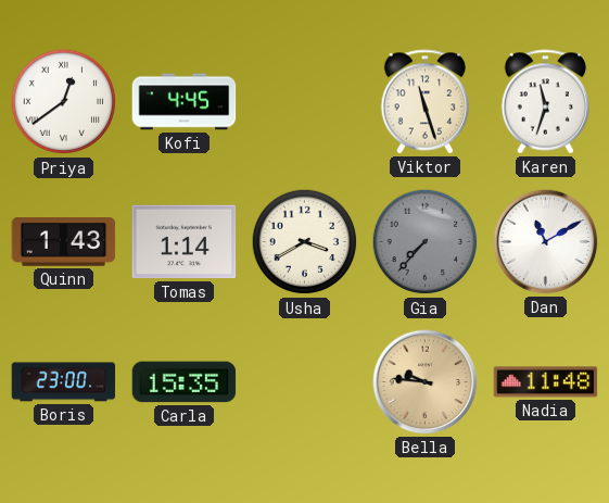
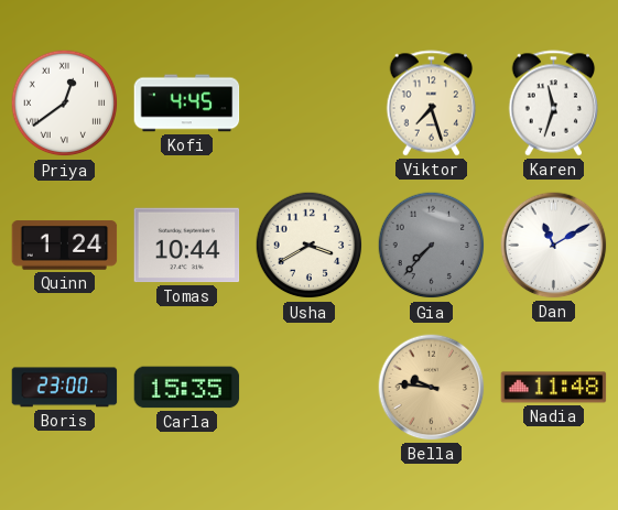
Viktor: 11:27 -> 7:27
Quinn: 1:43 -> 1:24
Tomas: 1:14 -> 10:44
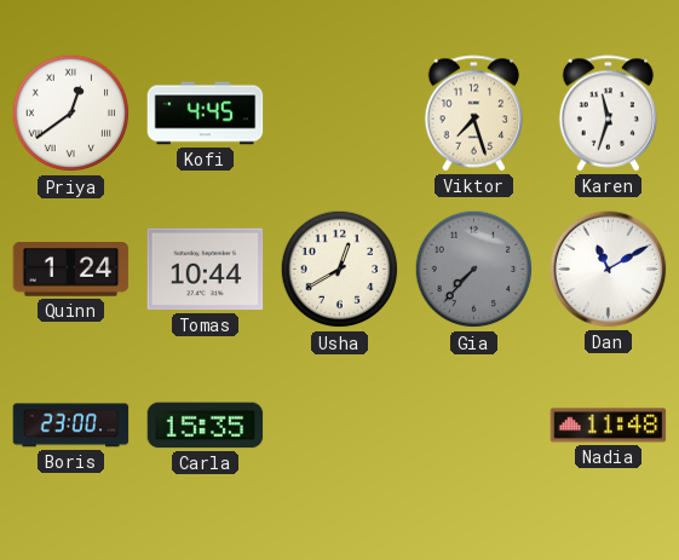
Usha: 3:40 -> 12:40
Bella: 9:46 -> none
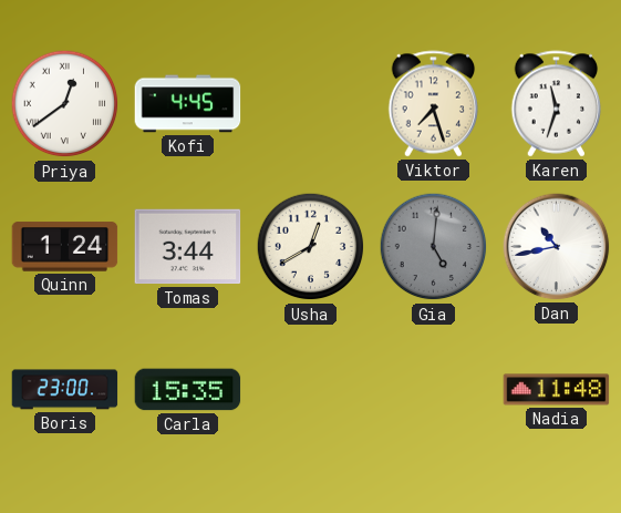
Tomas: 10:44 -> 3:44
Gia: 7:37 -> 5:01
Dan: 11:10 -> 10:43
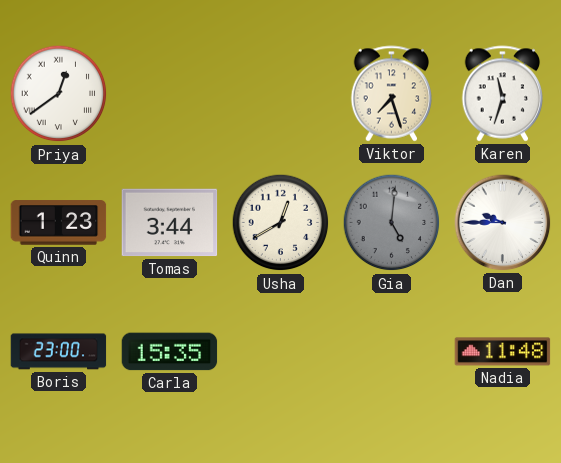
Kofi: 4:45 -> none
Quinn: 1:24 -> 1:23
Dan: 10:43 -> 9:45
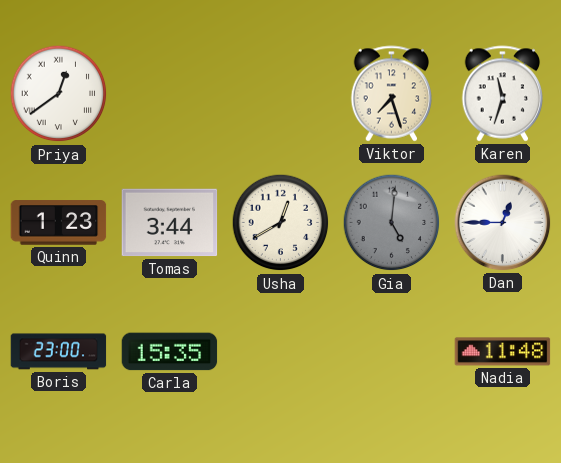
Dan: 9:45 -> 12:45
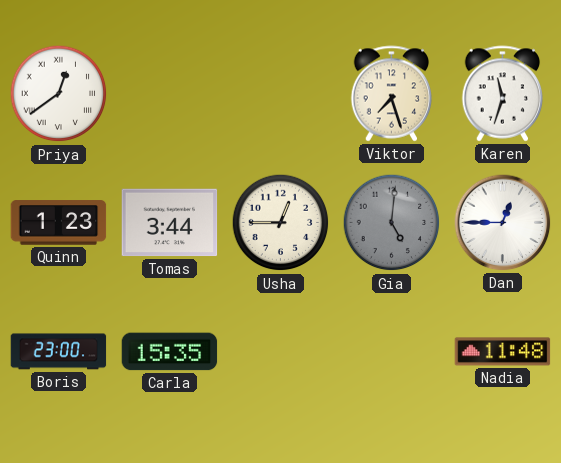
Usha: 12:40 -> 12:45
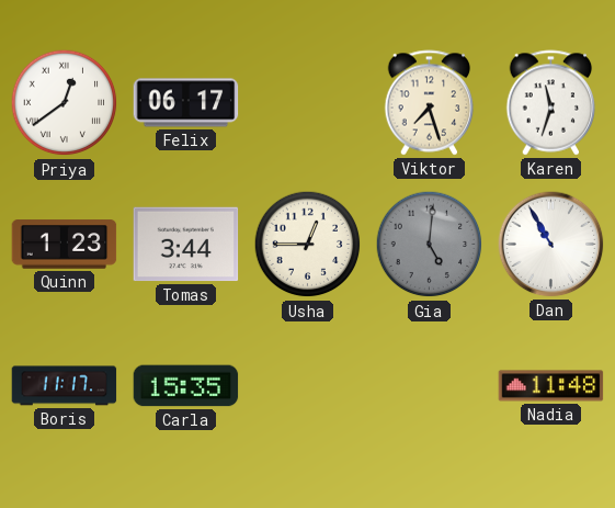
Felix: none -> 06:17
Dan: 12:45 -> 10:55
Boris: 23:00 -> 11:17
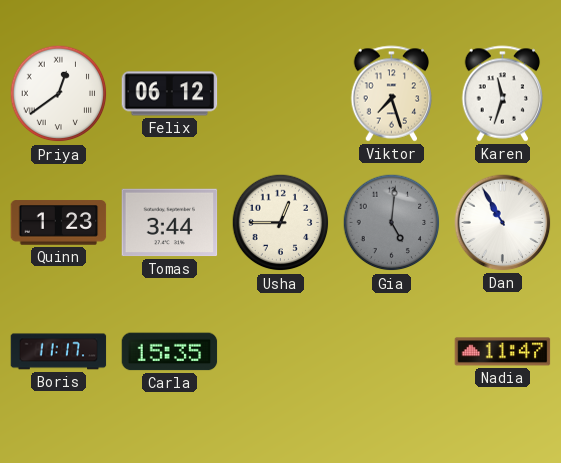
Felix: 06:17 -> 06:12
Nadia: 11:48 -> 11:47
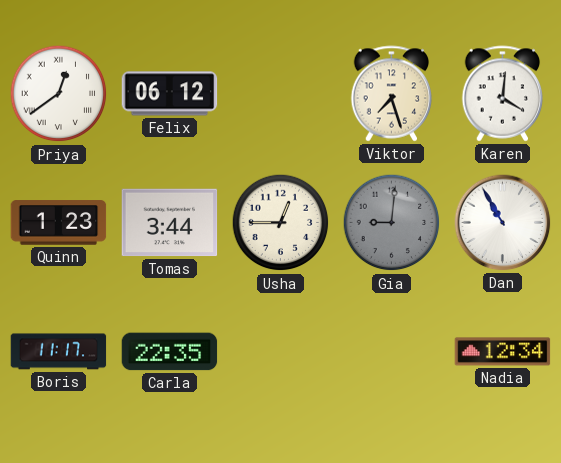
Karen: 11:33 -> 4:01
Gia: 5:01 -> 9:01
Carla: 15:35 -> 22:35
Nadia: 11:47 -> 12:34
